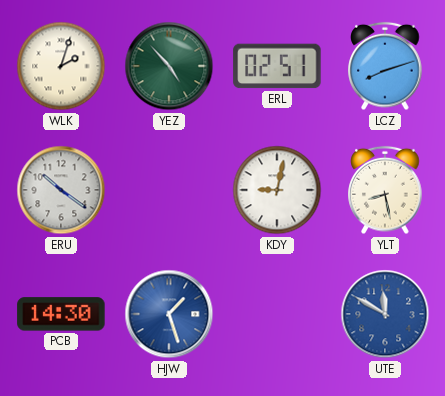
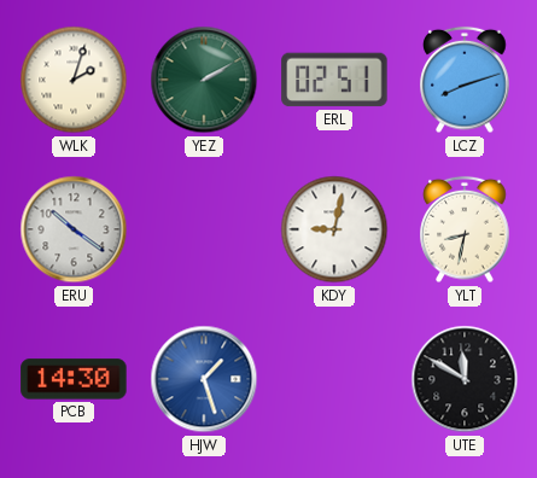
YEZ: 4:53 -> 2:10
YLT: 8:28 -> 8:32
UTE dial: blue -> black
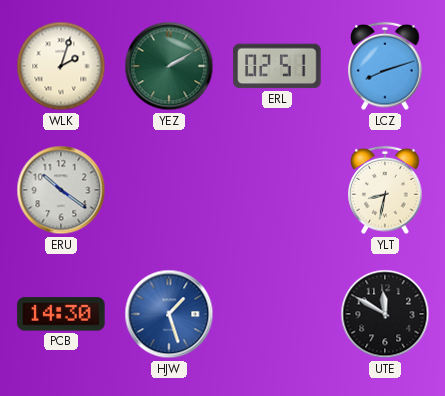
KDY: 9:02 -> none
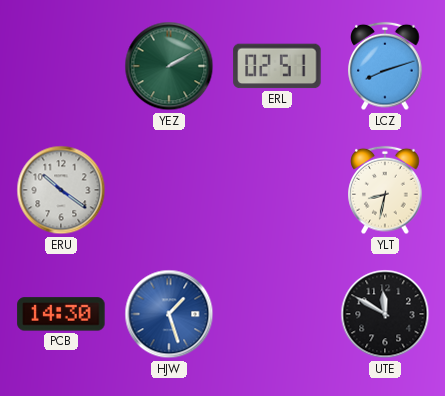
WLK: 2:03 -> none
